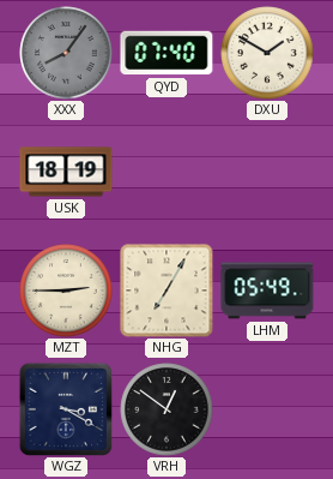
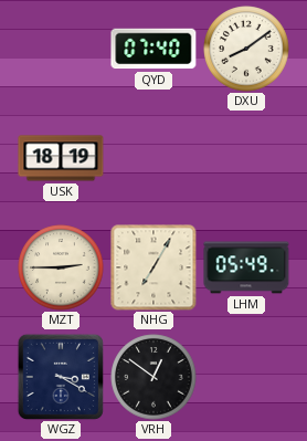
XXX: 8:06 -> none
DXU: 1:50 -> 8:09
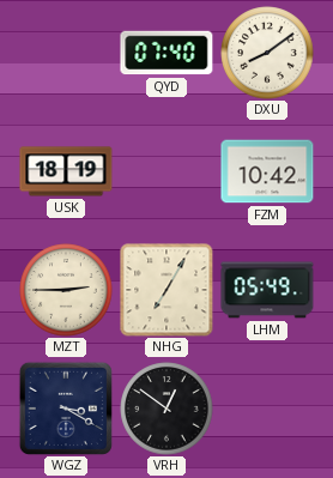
FZM: none -> 10:42
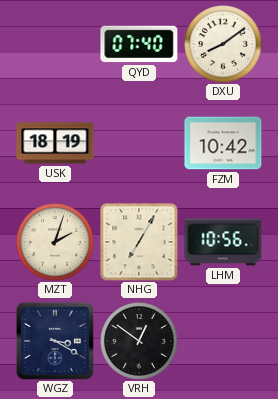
MZT: 2:45 -> 2:03
LHM: 05:49 -> 10:56
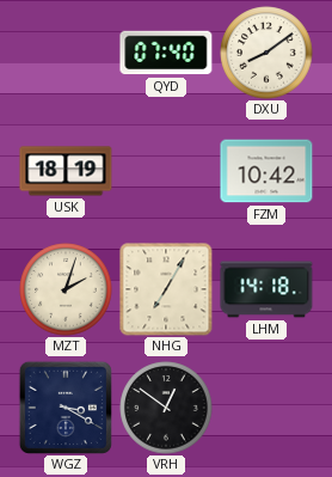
LHM: 10:56 -> 14:18
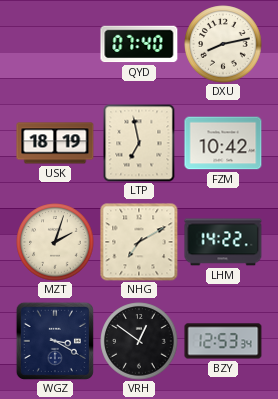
DXU: 8:09 -> 8:13
LTP: none -> 6:58
NHG: 7:05 -> 7:10
LHM: 14:18 -> 14:22
BZY: none -> 12:53
